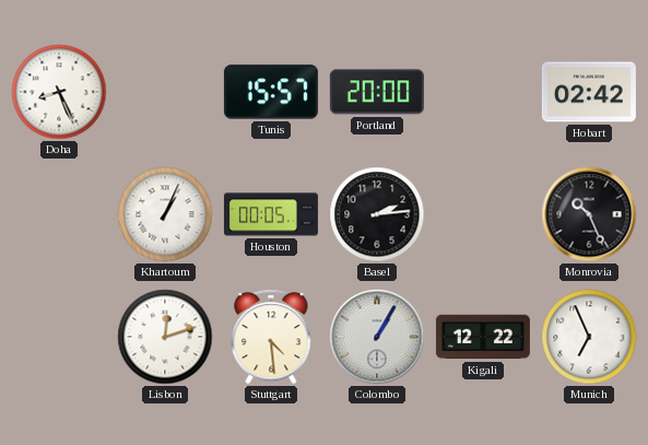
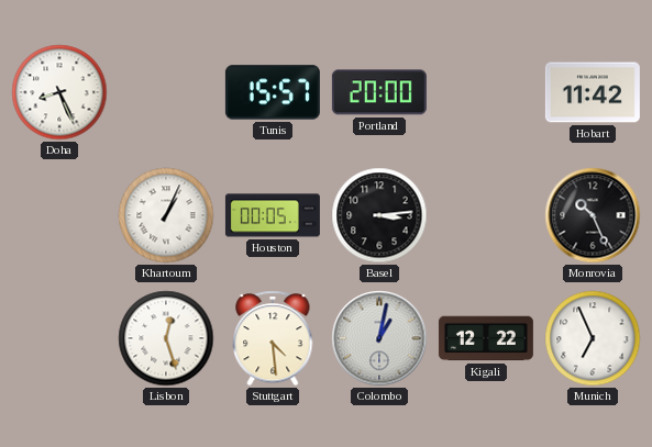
Hobart: 02:42 -> 11:42
Basel: 2:14 -> 3:14
Lisbon: 12:12 -> 12:27
Colombo: 1:05 -> 1:02
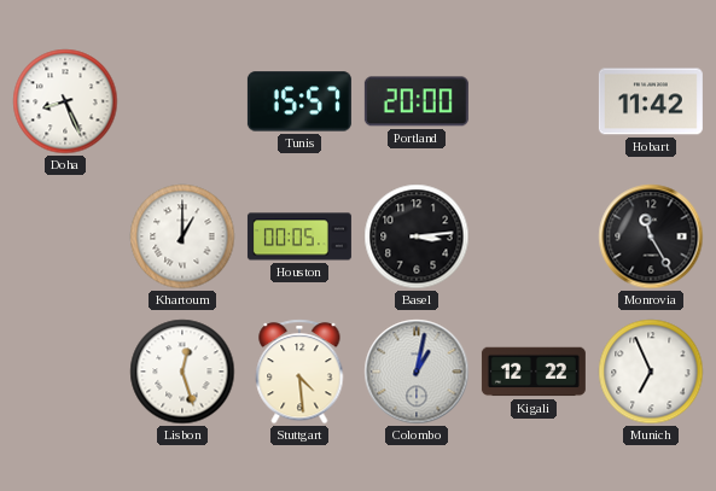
Khartoum: 1:04 -> 1:00
Monrovia: 10:26 -> 11:25
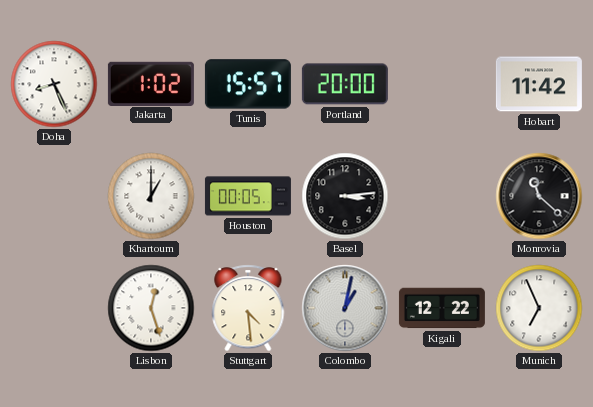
Jakarta: none -> 1:02
Monrovia: 11:25 -> 11:22
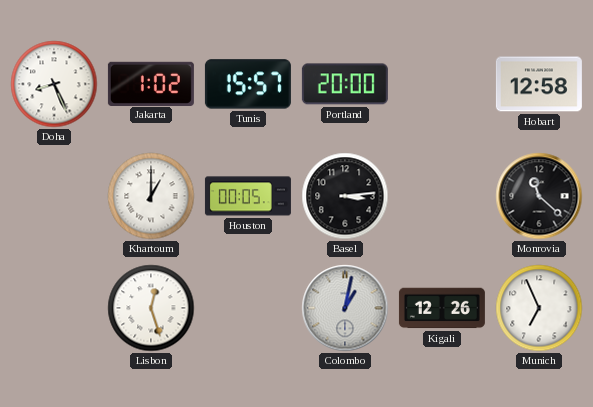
Hobart: 11:42 -> 12:58
Stuttgart: 4:29 -> none
Kigali: 12:22 -> 12:26
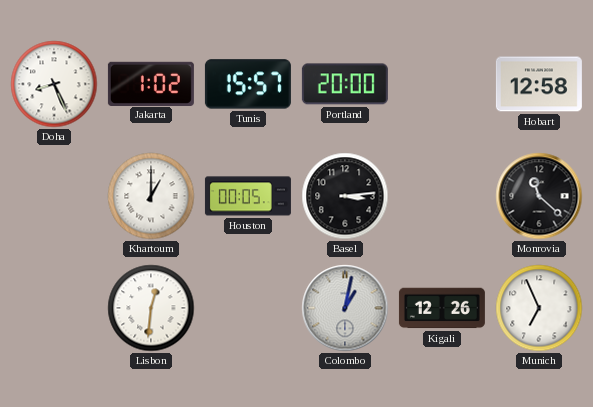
Lisbon: 12:27 -> 12:31
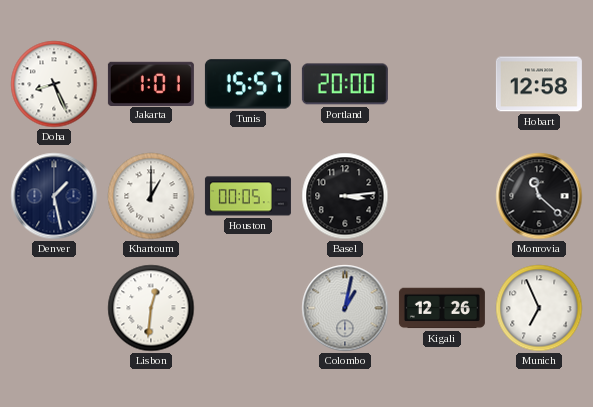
Jakarta: 1:02 -> 1:01
Denver: none -> 1:28
